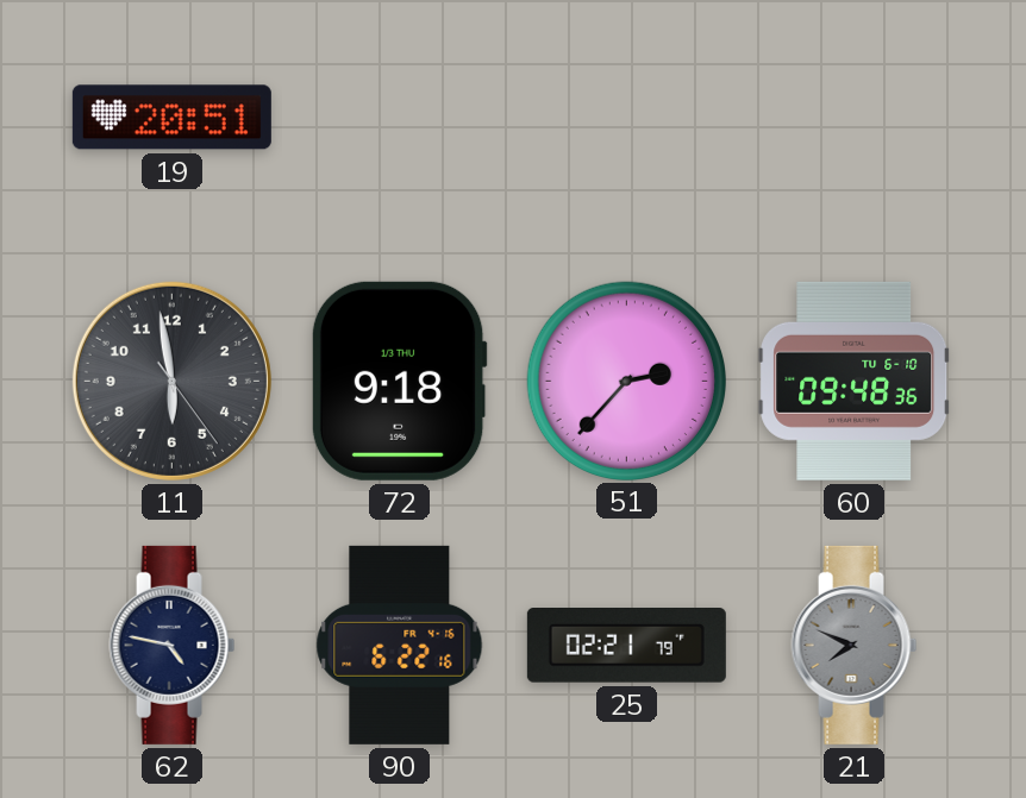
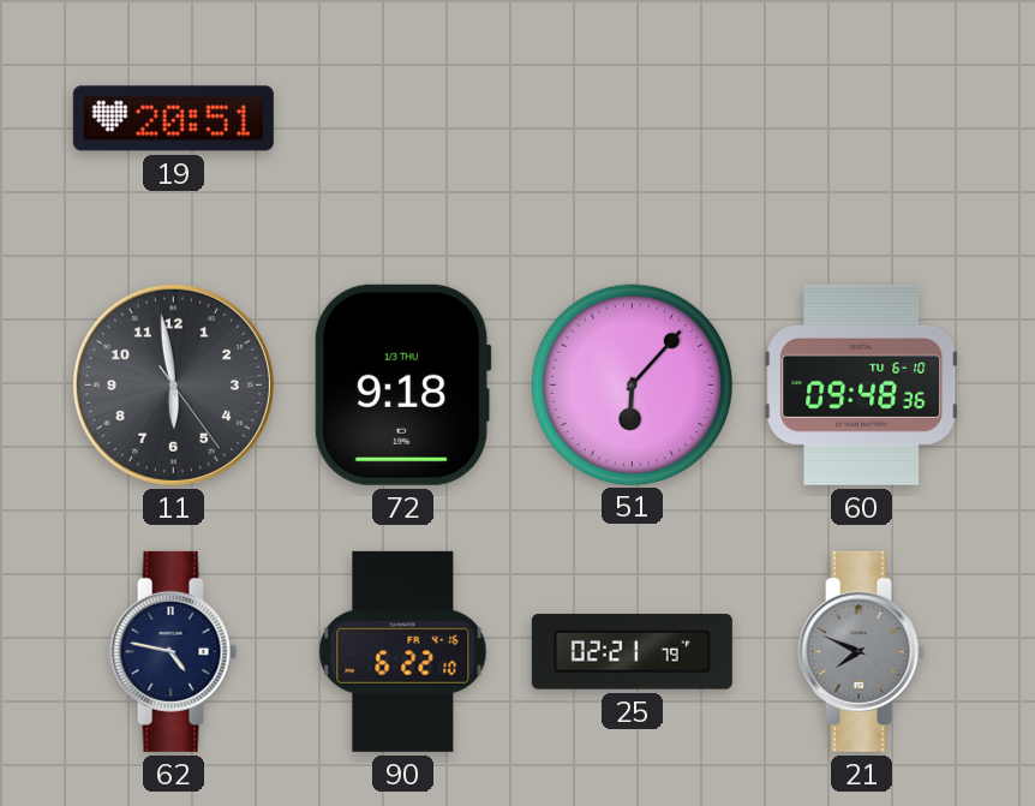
51: 2:37 -> 6:07
90: 6:22:16 -> 6:22:10
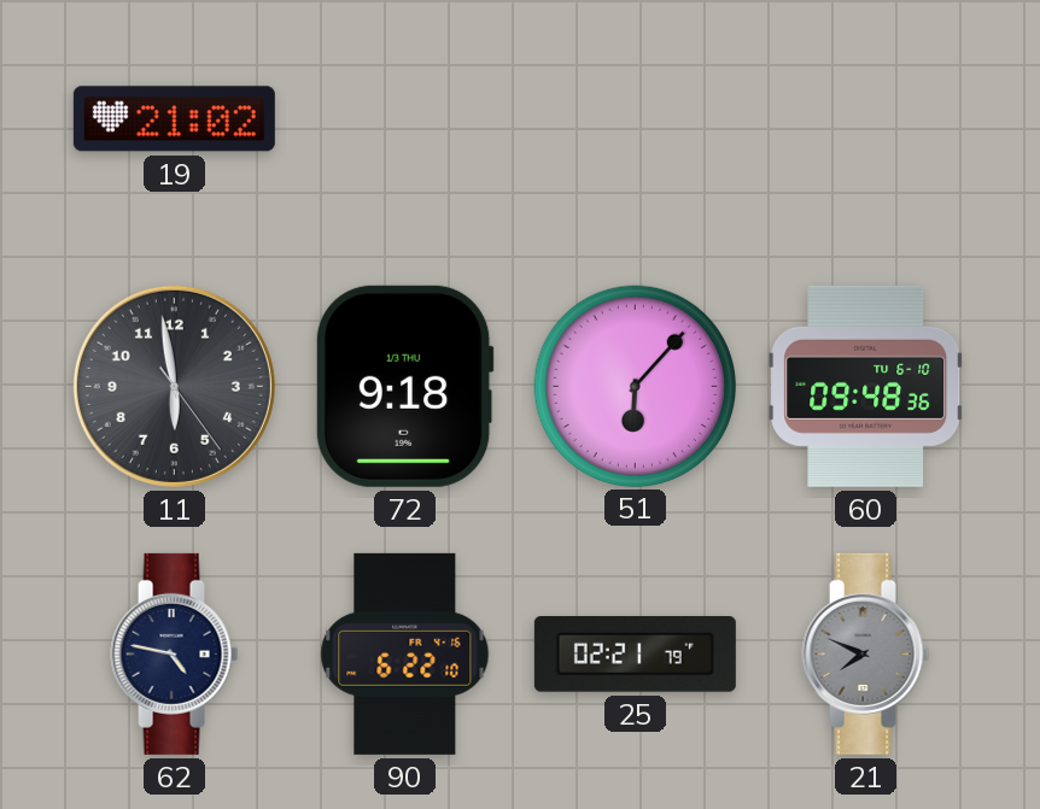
19: 20:51 -> 21:02
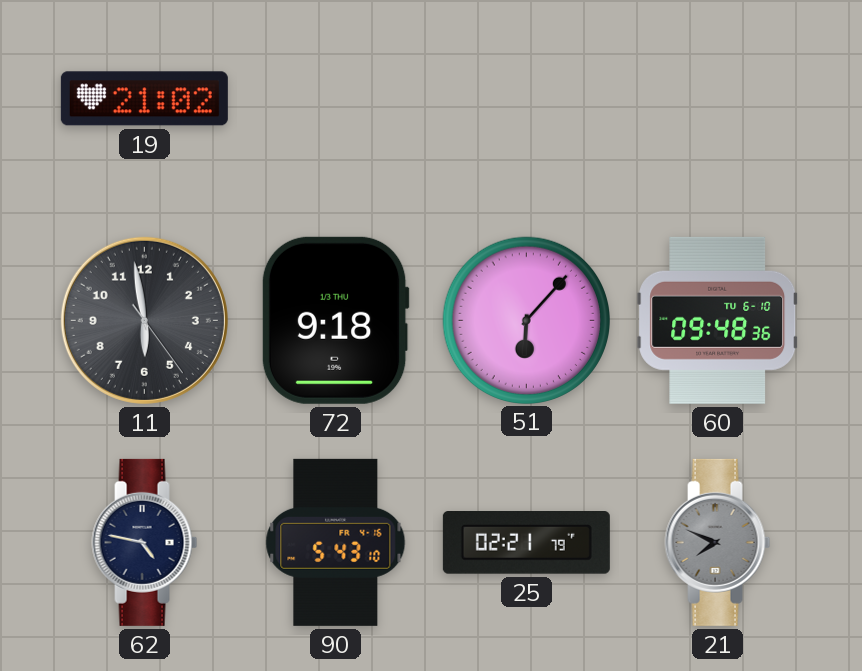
90: 6:22 -> 5:43
